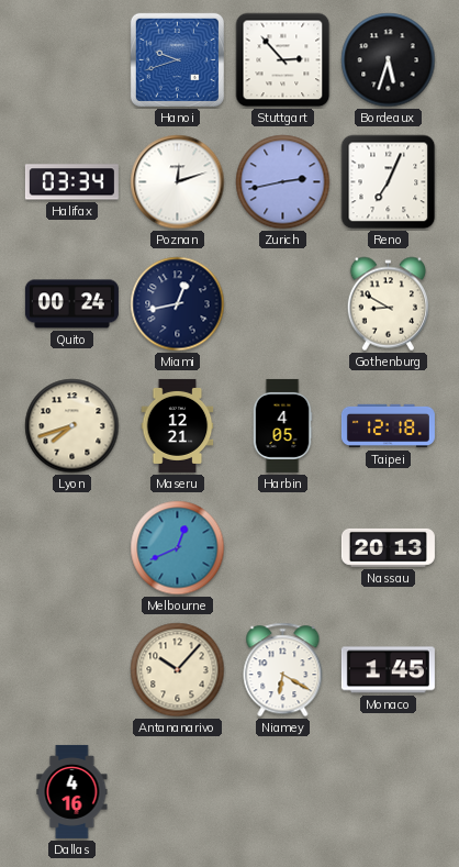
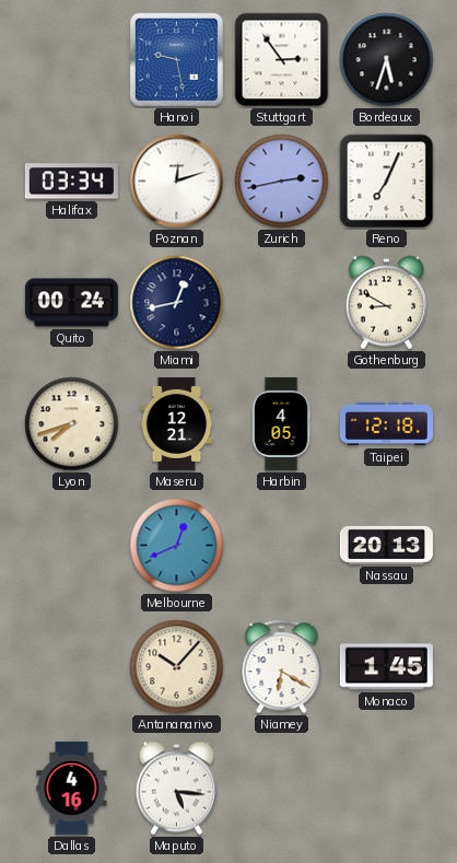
Hanoi: 9:42 -> 9:28
Stuttgart: 2:53 -> 2:54
Maputo: none -> 5:16
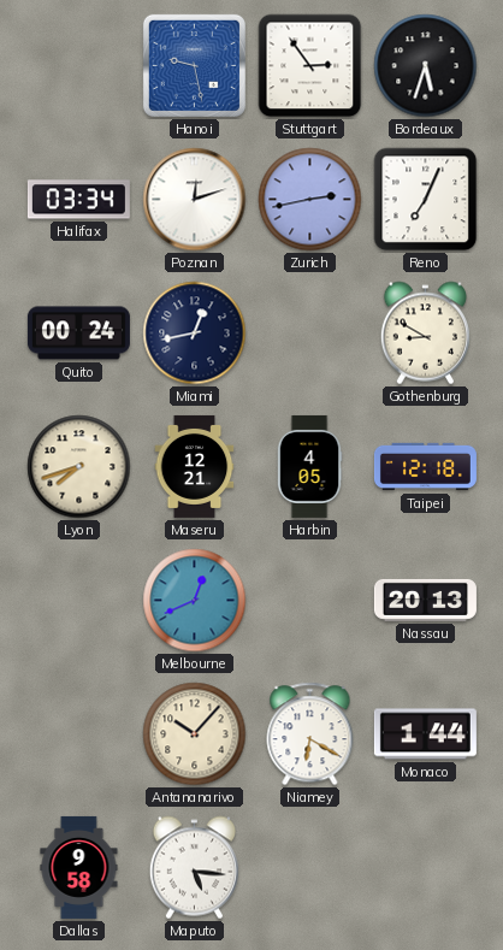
Monaco: 1:45 -> 1:44
Dallas: 4:16 -> 9:58
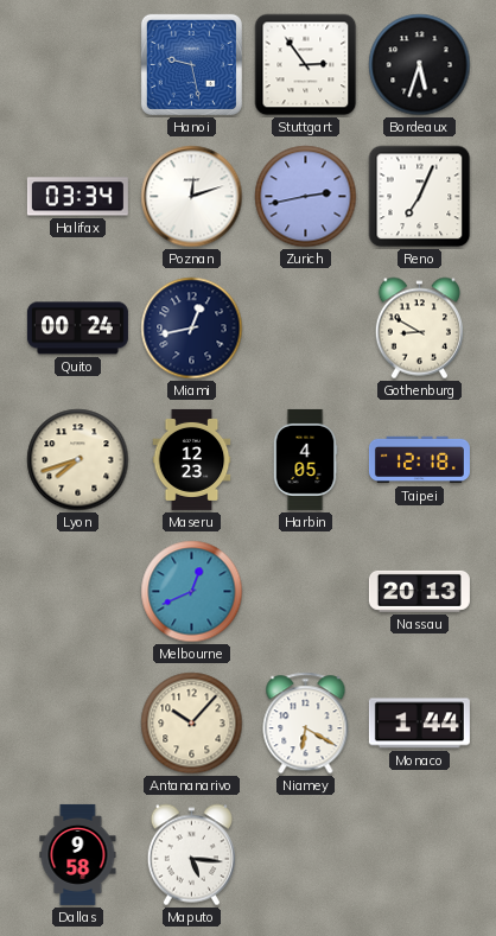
Maseru: 12:21 -> 12:23
